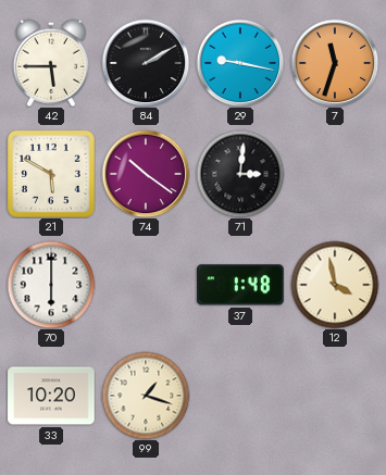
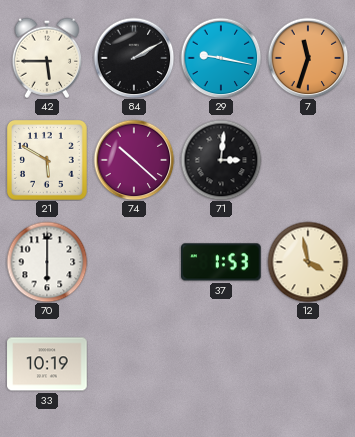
74: 10:21 -> 10:22
37: 1:48 -> 1:53
33: 10:20 -> 10:19
99: 1:18 -> none
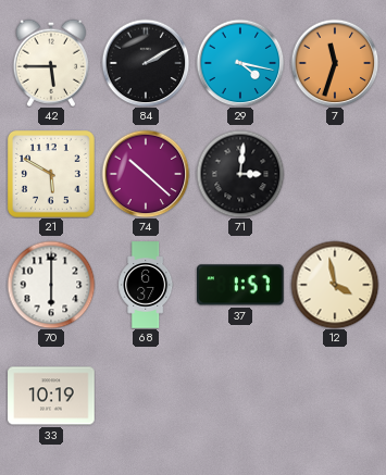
29: 9:17 -> 4:17
68: none -> 6:37
37: 1:53 -> 1:57
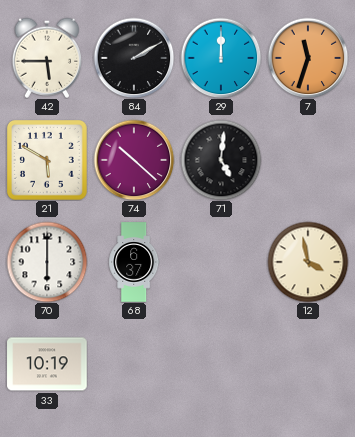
29: 4:17 -> 12:00
71: 3:01 -> 5:01
37: 1:57 -> none
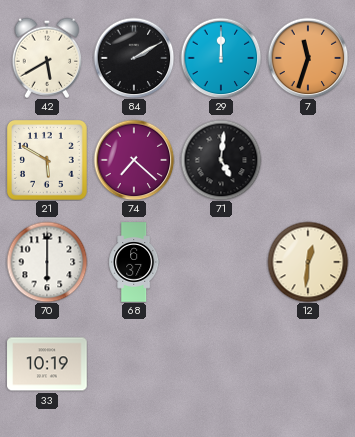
42: 5:45 -> 5:40
74: 10:22 -> 7:22
12: 3:58 -> 12:31
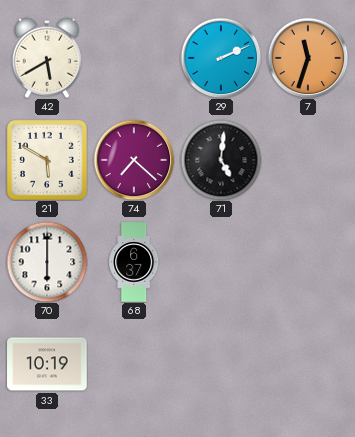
84: 2:10 -> none
29: 12:00 -> 2:11
12: 12:31 -> none
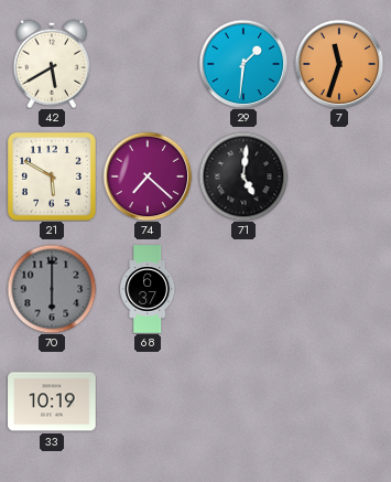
29: 2:11 -> 1:31
70 dial: white -> grey
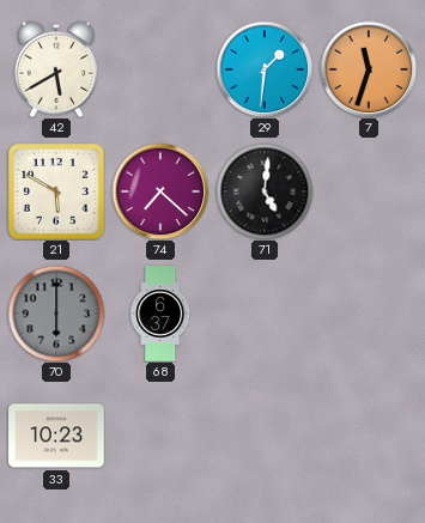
33: 10:19 -> 10:23
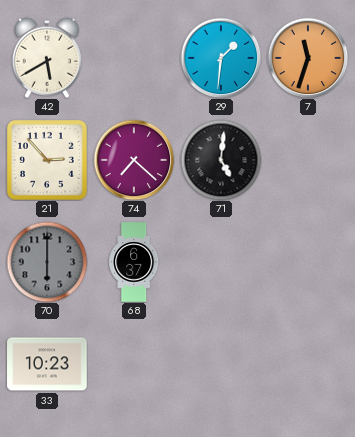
21: 5:50 -> 2:53
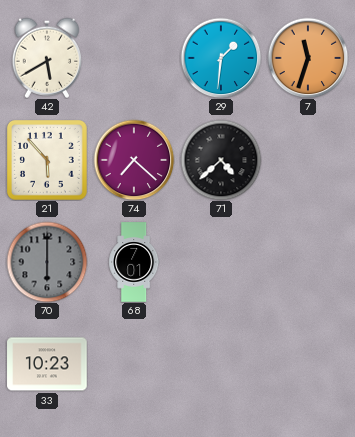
21: 2:53 -> 5:53
71: 5:01 -> 4:38
68: 6:37 -> 7:01
